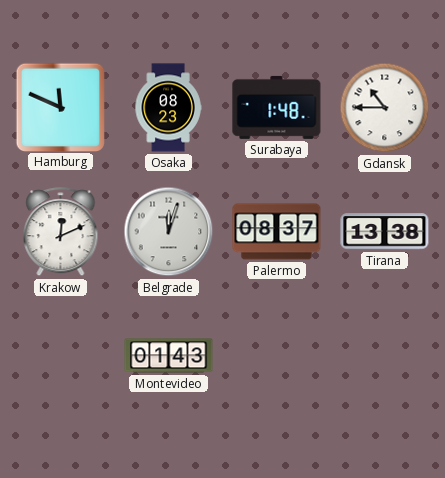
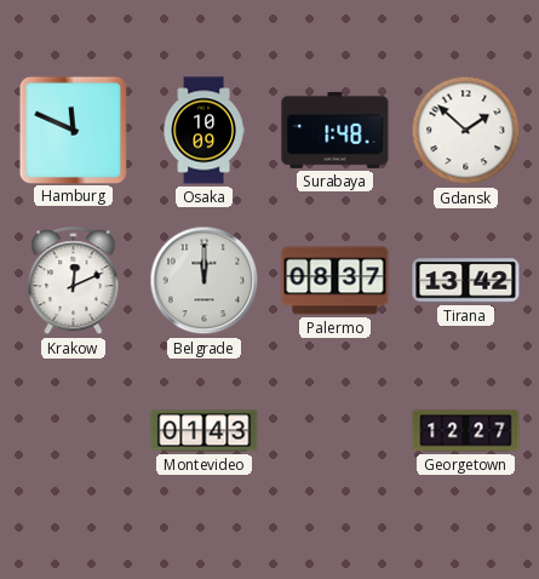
Osaka: 08:23 -> 10:09
Gdansk: 10:45 -> 1:52
Belgrade: 12:03 -> 12:00
Tirana: 13:38 -> 13:42
Georgetown: none -> 12:27
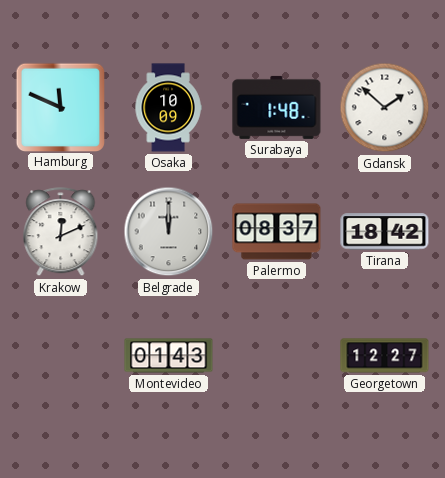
Tirana: 13:42 -> 18:42
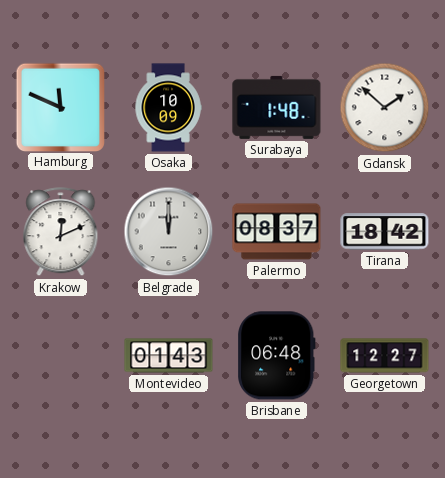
Brisbane: none -> 06:48
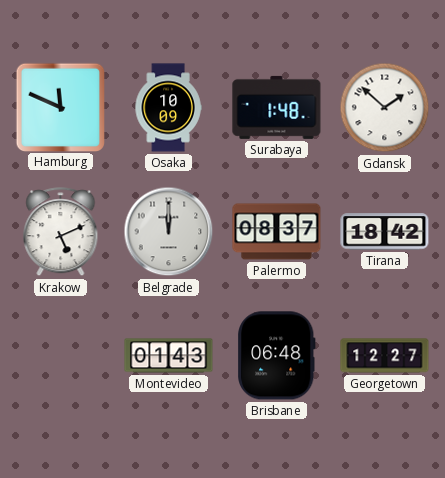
Krakow: 12:11 -> 5:11
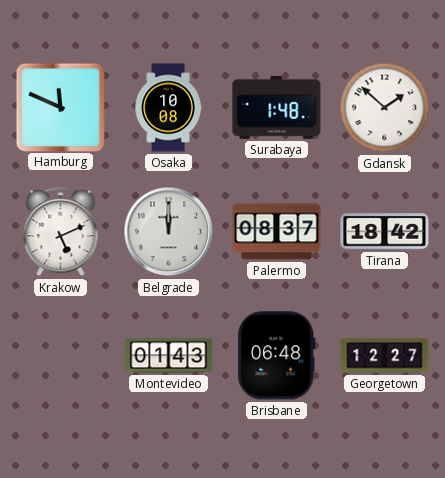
Osaka: 10:09 -> 10:08
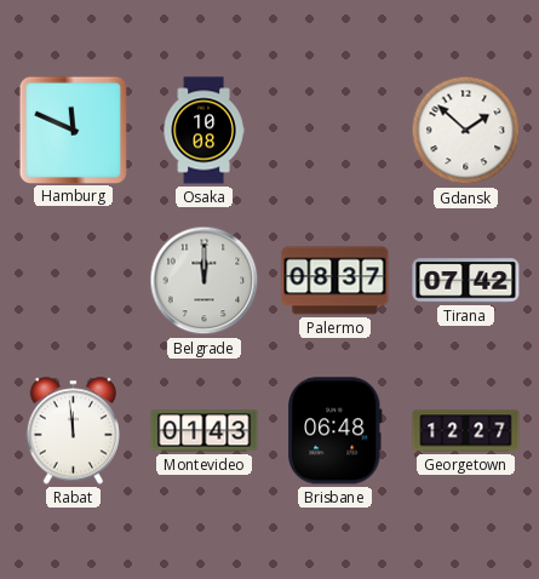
Surabaya: 1:48 -> none
Krakow: 5:11 -> none
Tirana: 18:42 -> 07:42
Rabat: none -> 11:59
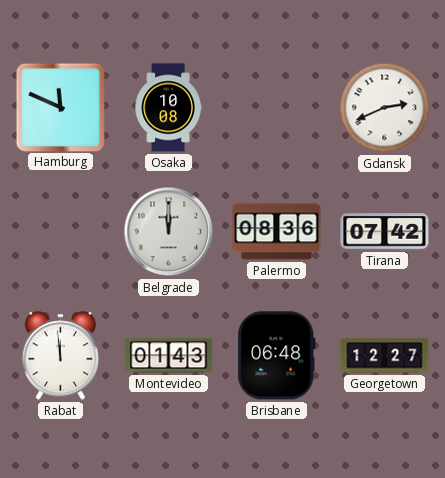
Gdansk: 1:52 -> 2:41
Palermo: 08:37 -> 08:36
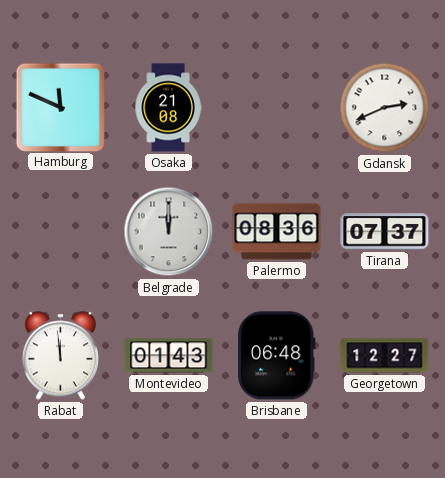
Osaka: 10:08 -> 21:08
Tirana: 07:42 -> 07:37
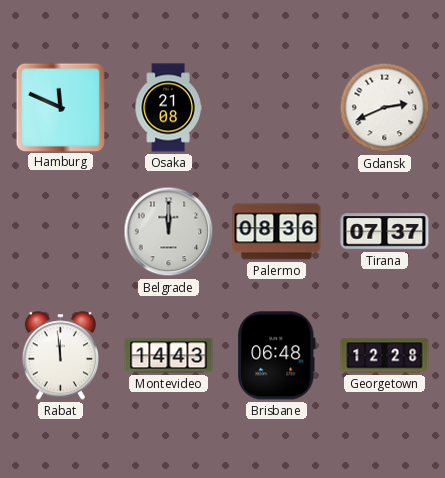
Montevideo: 01:43 -> 14:43
Georgetown: 12:27 -> 12:28
